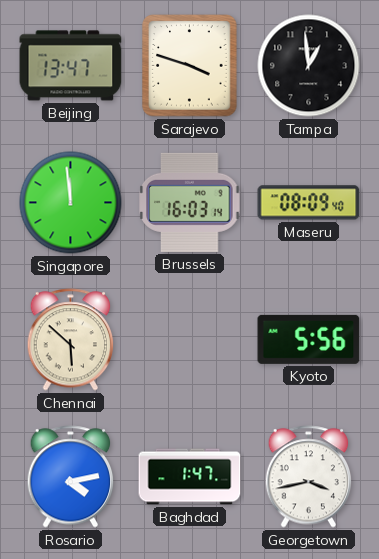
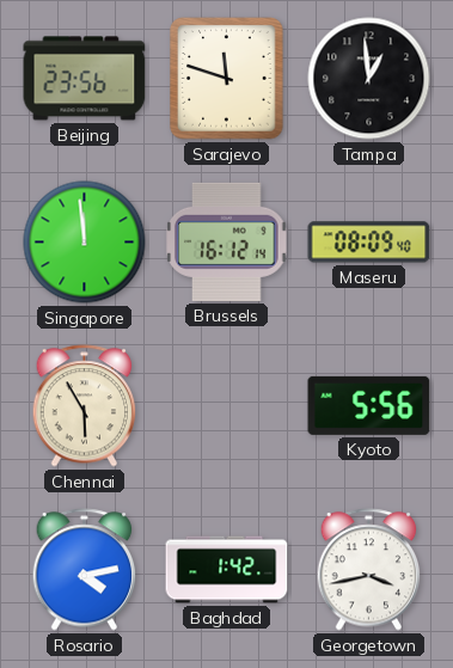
Beijing: 13:47 -> 23:56
Sarajevo: 3:48 -> 11:48
Brussels: 16:03 -> 16:12
Chennai: 5:52 -> 5:55
Baghdad: 1:47 -> 1:42
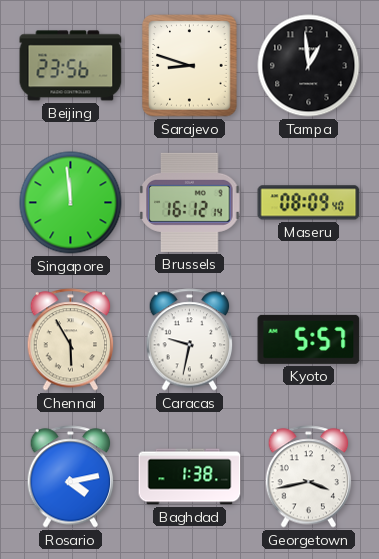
Sarajevo: 11:48 -> 8:48
Caracas: none -> 9:32
Kyoto: 5:56 -> 5:57
Baghdad: 1:42 -> 1:38
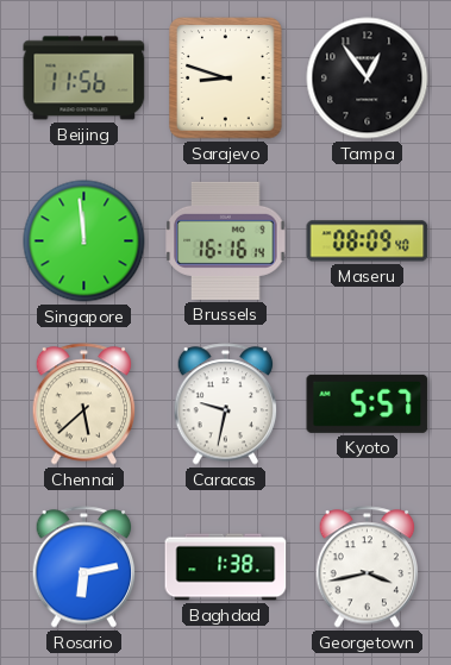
Beijing: 23:56 -> 11:56
Tampa: 12:59 -> 12:54
Brussels: 16:12 -> 16:16
Chennai: 5:55 -> 5:38
Rosario: 4:13 -> 6:13
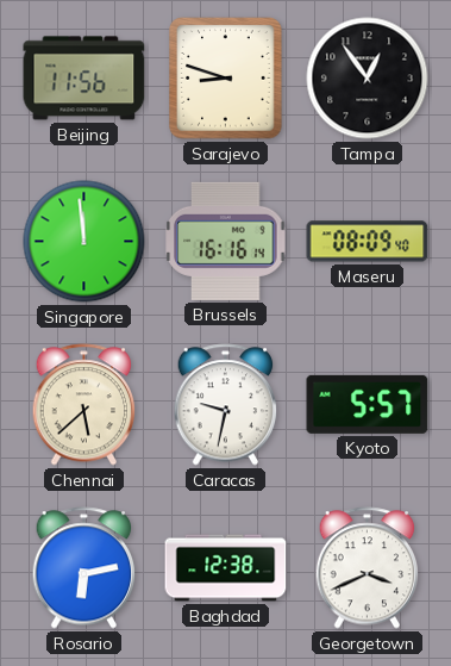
Baghdad: 1:38 -> 12:38
Georgetown: 3:43 -> 3:41
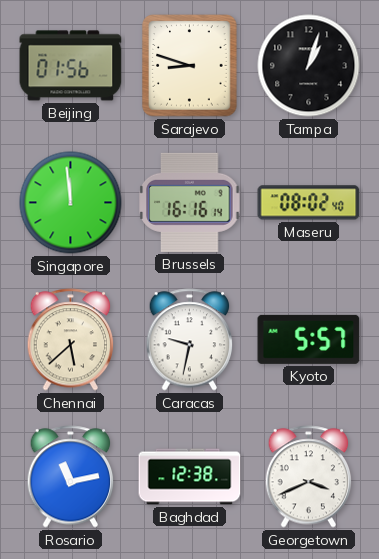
Beijing: 11:56 -> 01:56
Tampa: 12:54 -> 1:03
Maseru: 08:09 -> 08:02
Rosario: 6:13 -> 11:13
